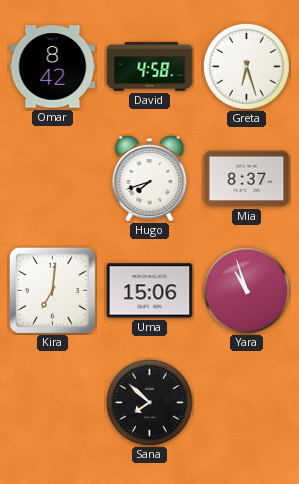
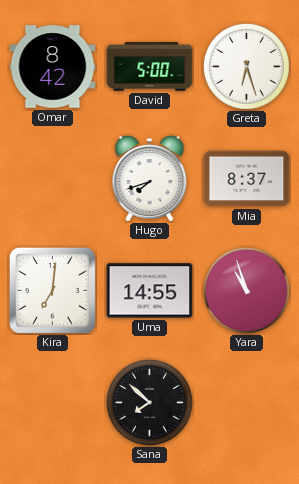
David: 4:58 -> 5:00
Uma: 15:06 -> 14:55
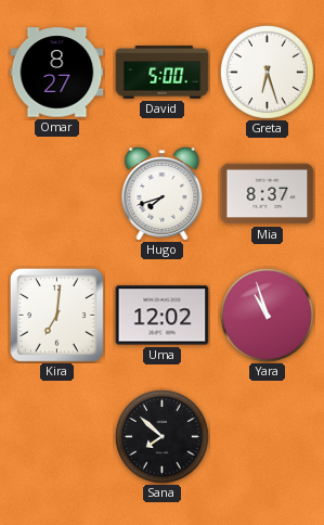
Omar: 8:42 -> 8:27
Uma: 14:55 -> 12:02
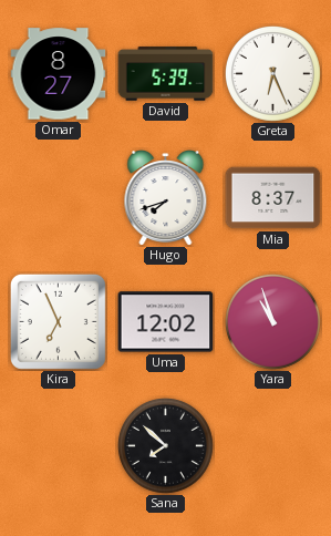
David: 5:00 -> 5:39
Greta: 6:27 -> 6:26
Kira: 7:01 -> 6:56
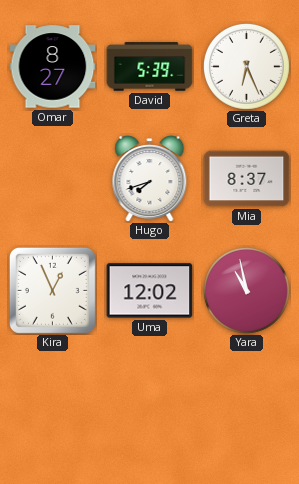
Kira: 6:56 -> 12:56
Yara: 10:57 -> 10:58
Sana: 7:52 -> none
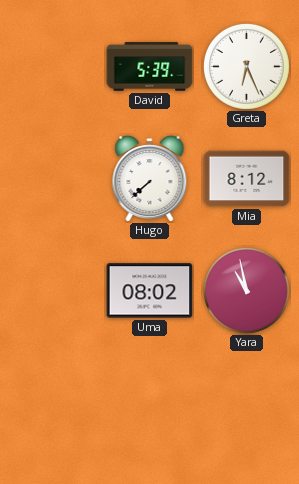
Omar: 8:27 -> none
Hugo: 7:42 -> 7:38
Mia: 8:37 -> 8:12
Kira: 12:56 -> none
Uma: 12:02 -> 08:02
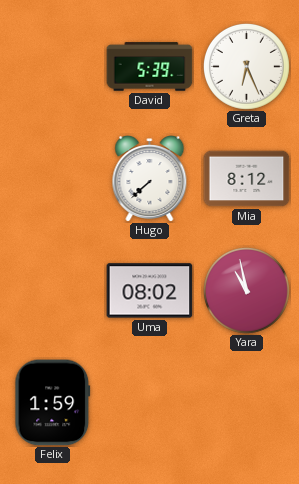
Felix: none -> 1:59
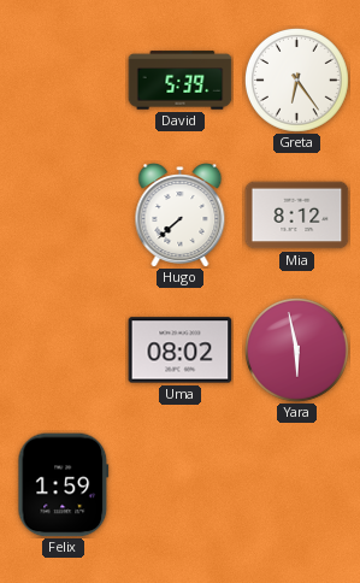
Greta: 6:26 -> 6:24
Yara: 10:58 -> 5:58
